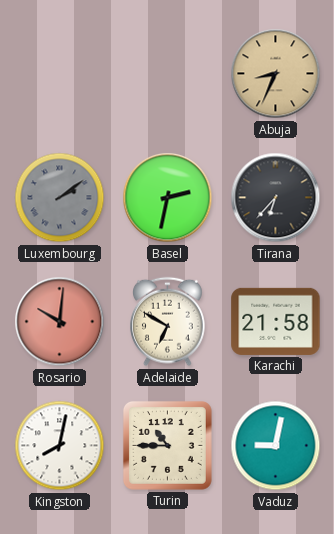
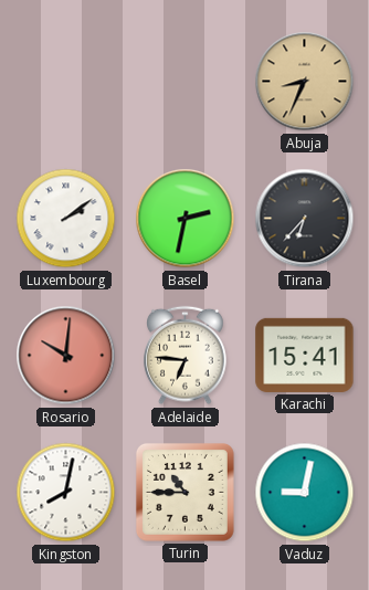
Luxembourg dial: grey -> white
Adelaide: 6:50 -> 6:46
Karachi: 21:58 -> 15:41
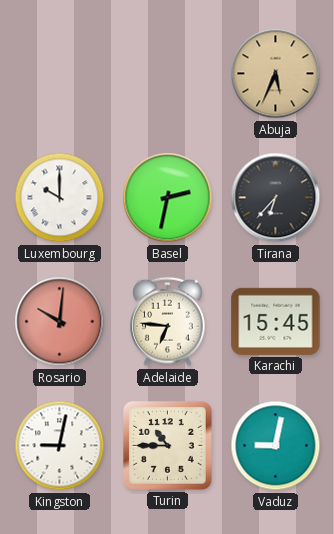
Abuja: 8:34 -> 5:34
Luxembourg: 2:09 -> 10:00
Karachi: 15:41 -> 15:45
Kingston: 8:02 -> 9:02
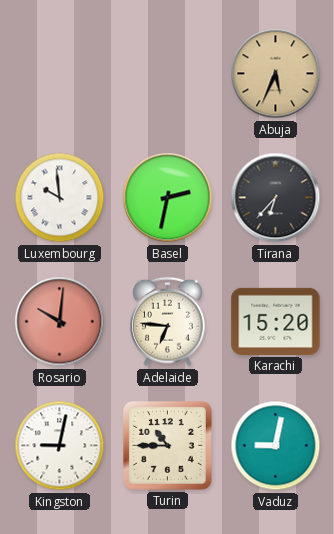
Luxembourg: 10:00 -> 9:59
Karachi: 15:45 -> 15:20
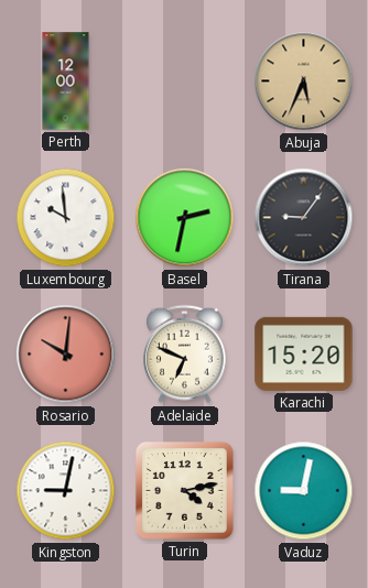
Perth: none -> 12:00
Tirana: 6:37 -> 9:06
Adelaide: 6:46 -> 6:49
Turin: 10:45 -> 4:13
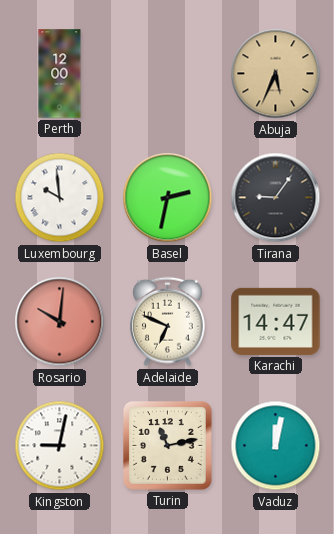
Karachi: 15:20 -> 14:47
Turin: 4:13 -> 11:13
Vaduz: 9:02 -> 12:02
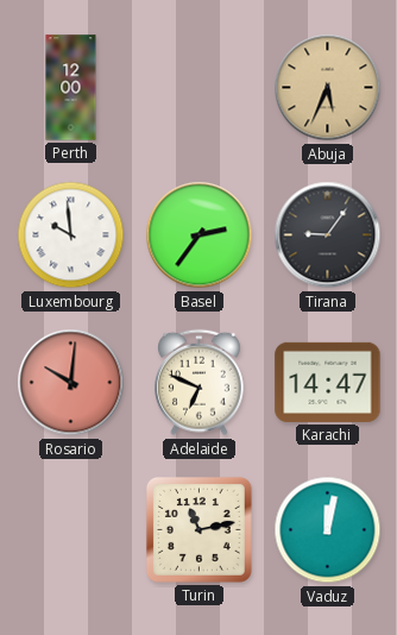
Basel: 2:32 -> 2:36
Kingston: 9:02 -> none
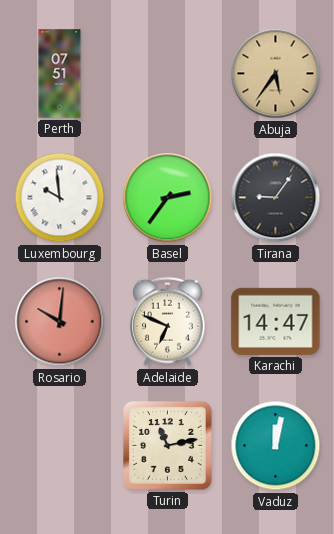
Perth: 12:00 -> 07:51
Abuja: 5:34 -> 5:36
